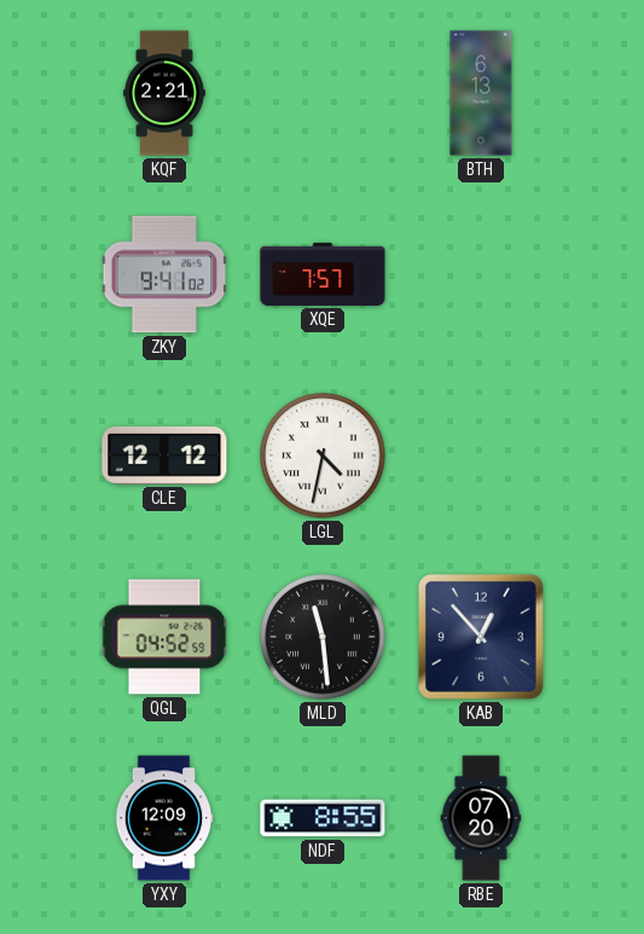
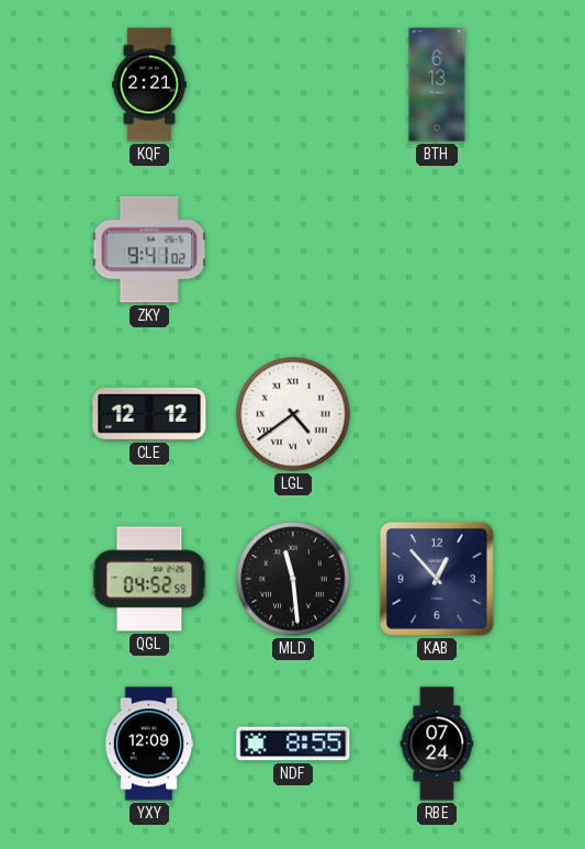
XQE: 7:57 -> none
LGL: 4:32 -> 4:39
RBE: 07:20 -> 07:24
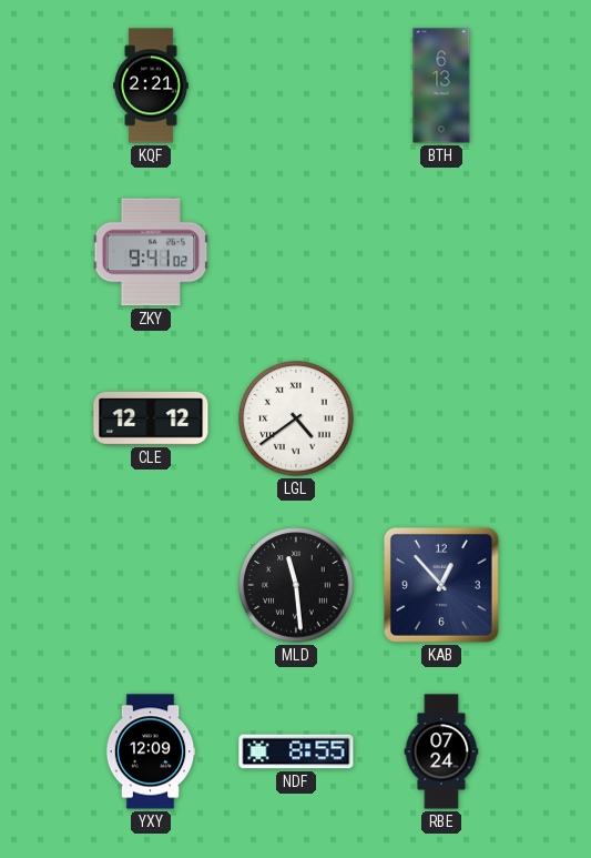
QGL: 04:52 -> none
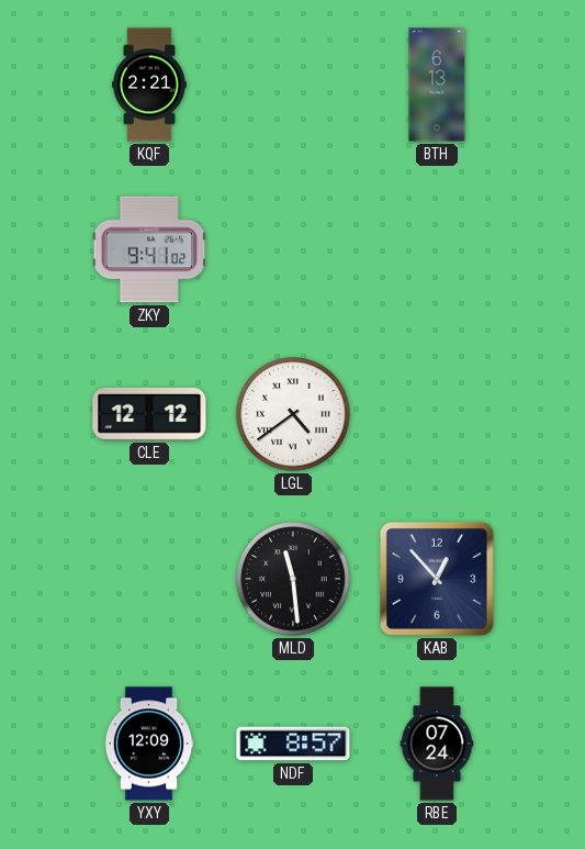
NDF: 8:55 -> 8:57
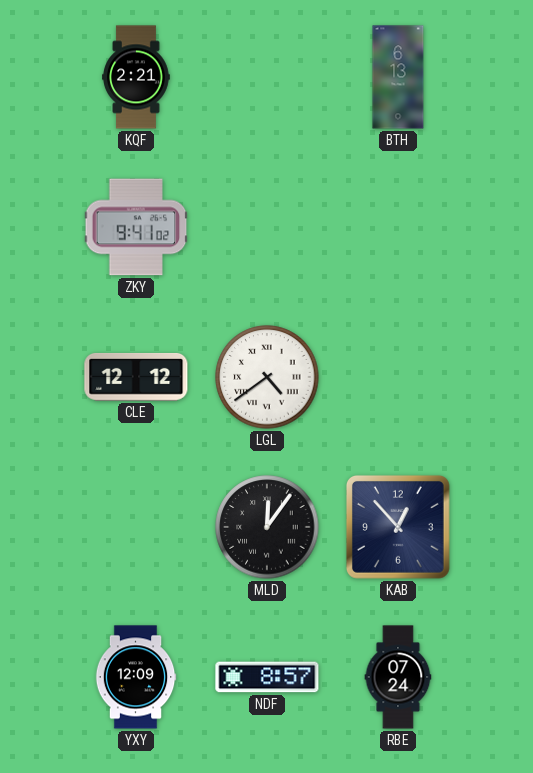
MLD: 11:29 -> 12:06
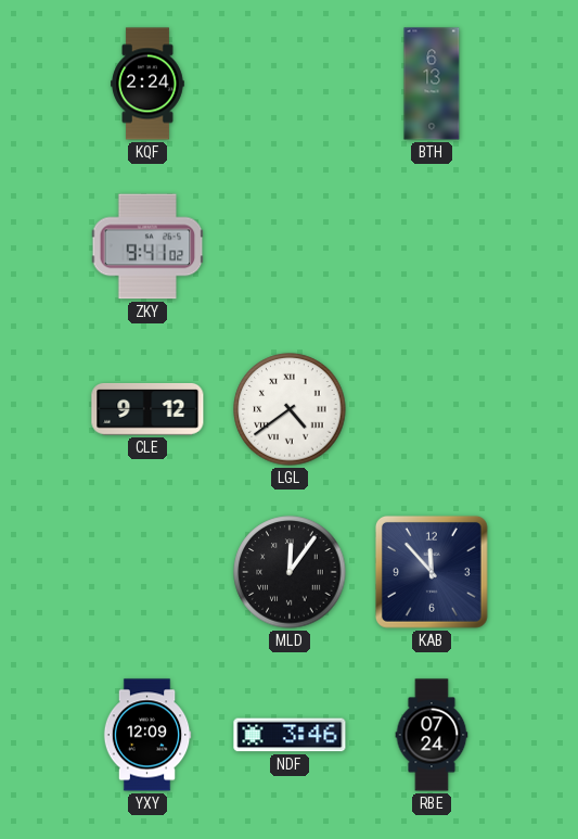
KQF: 2:21 -> 2:24
CLE: 12:12 -> 9:12
KAB: 12:53 -> 11:53
NDF: 8:57 -> 3:46
